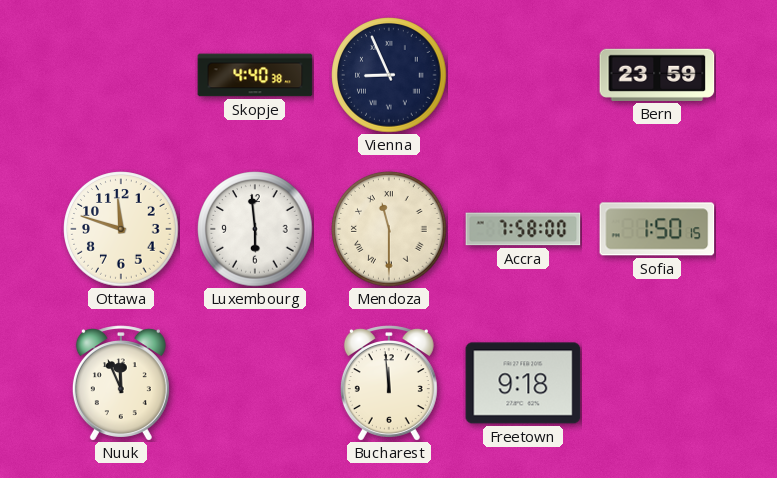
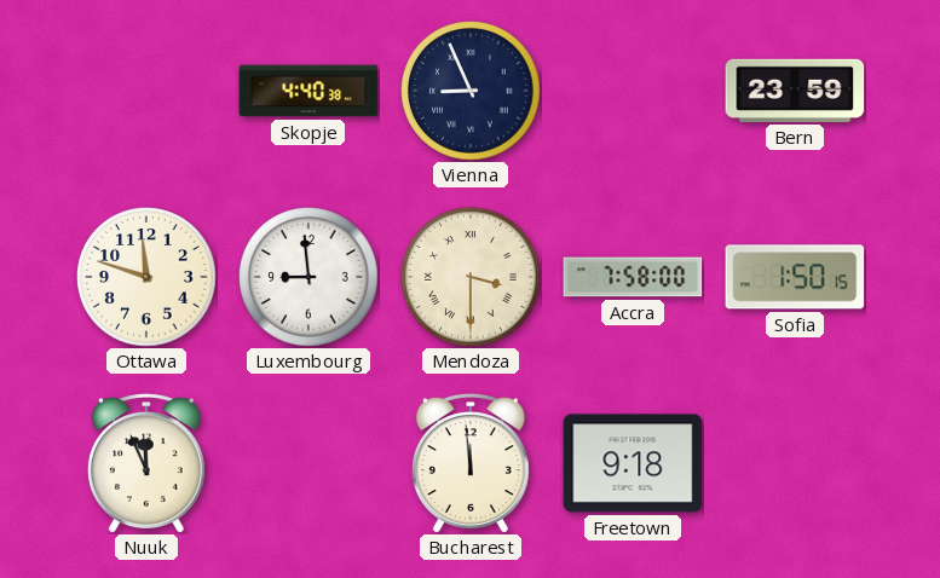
Luxembourg: 5:59 -> 8:59
Mendoza: 11:30 -> 3:30
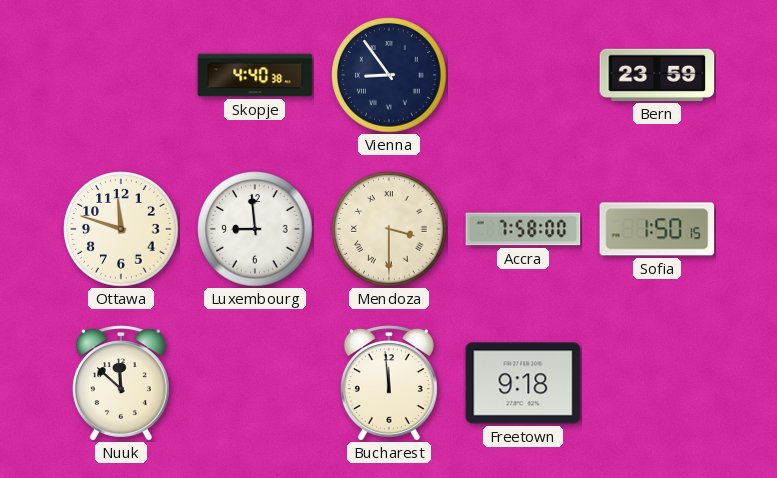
Vienna: 8:56 -> 8:54
Nuuk: 11:56 -> 11:52
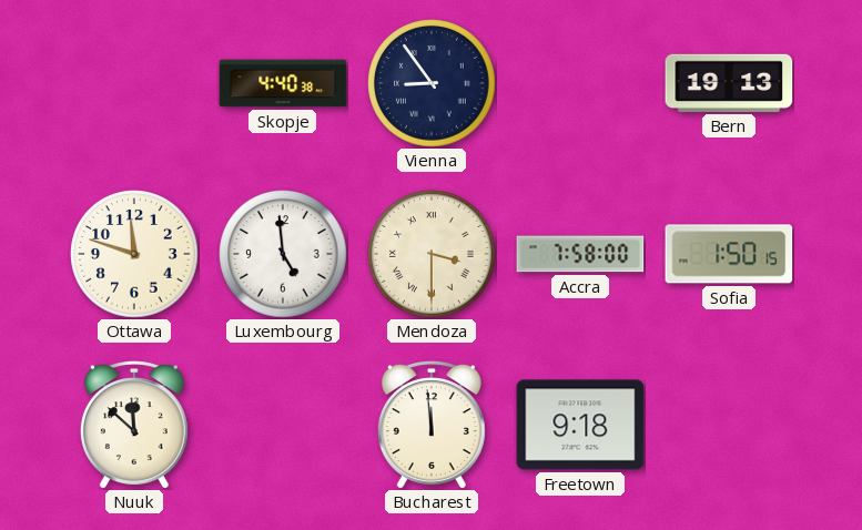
Bern: 23:59 -> 19:13
Luxembourg: 8:59 -> 4:59
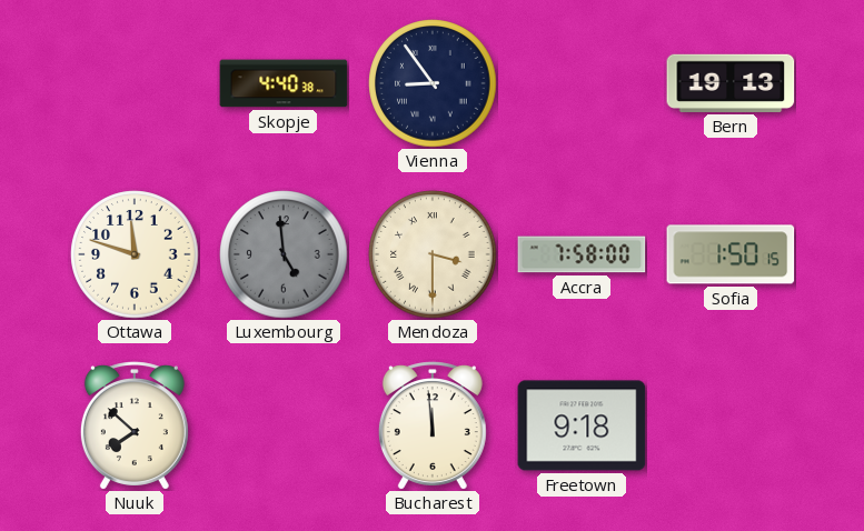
Luxembourg dial: white -> grey
Nuuk: 11:52 -> 7:52
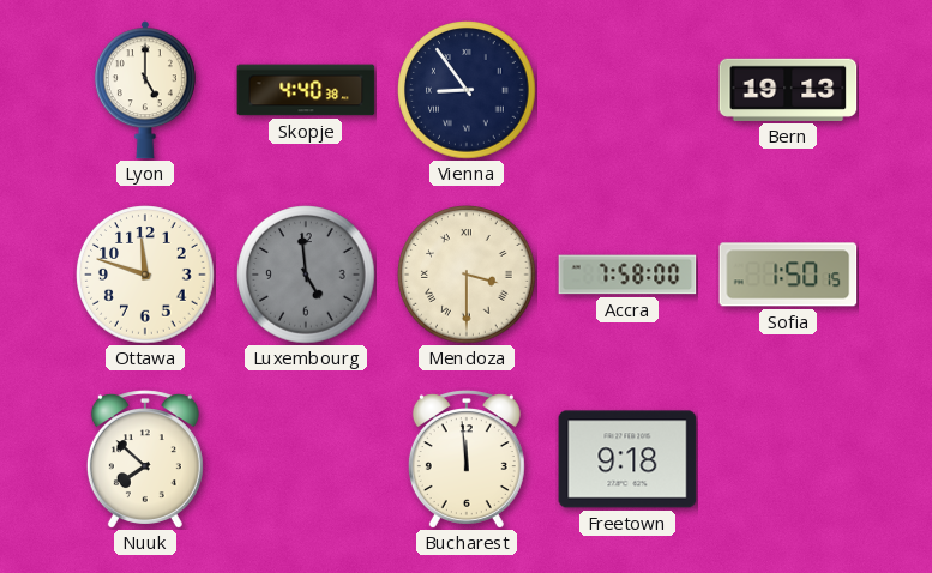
Lyon: none -> 5:00
